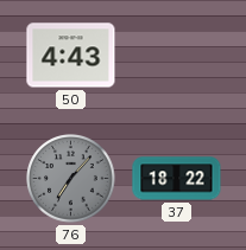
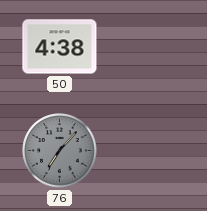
50: 4:43 -> 4:38
37: 18:22 -> none
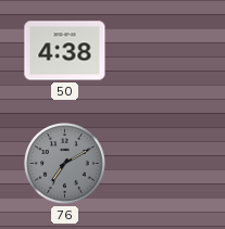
76: 7:07 -> 7:10
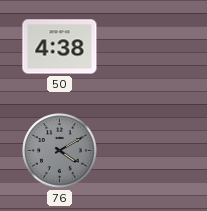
76: 7:10 -> 4:10
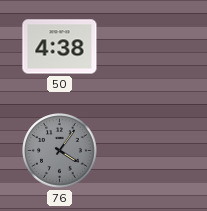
76: 4:10 -> 4:06
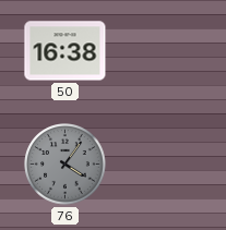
50: 4:38 -> 16:38
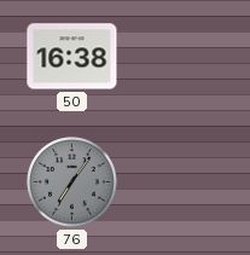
76: 4:06 -> 7:06
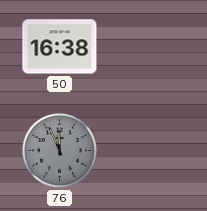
76: 7:06 -> 11:56
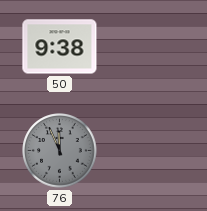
50: 16:38 -> 9:38
